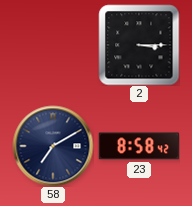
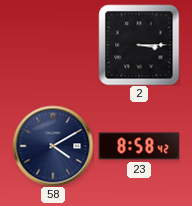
58: 7:10 -> 4:10
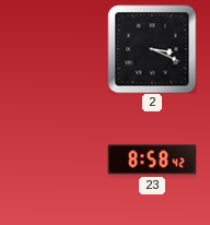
2: 3:15 -> 3:19
58: 4:10 -> none
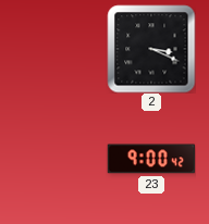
23: 8:58 -> 9:00
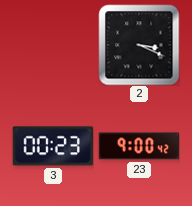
3: none -> 00:23
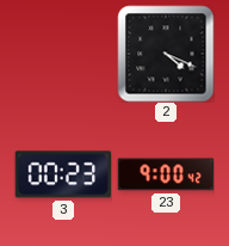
2: 3:19 -> 4:19
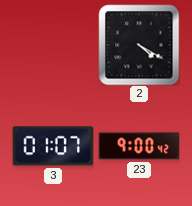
2: 4:19 -> 4:20
3: 00:23 -> 01:07
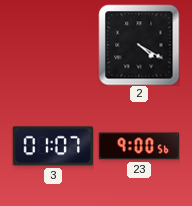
23: 9:00:42 -> 9:00:56
